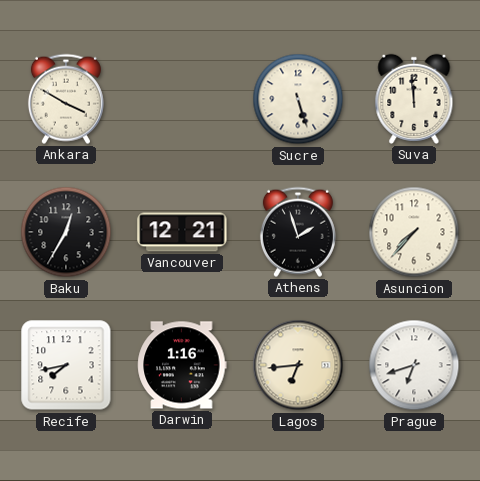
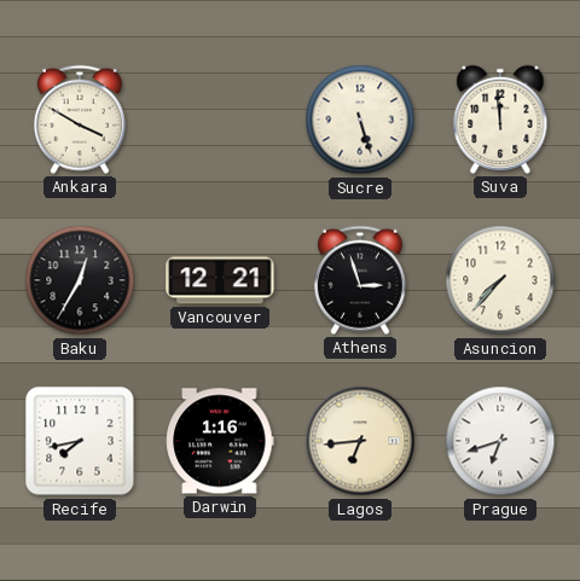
Athens: 1:57 -> 2:57
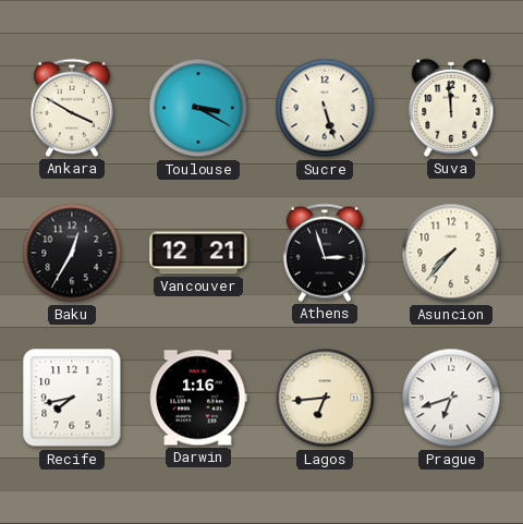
Toulouse: none -> 3:20
